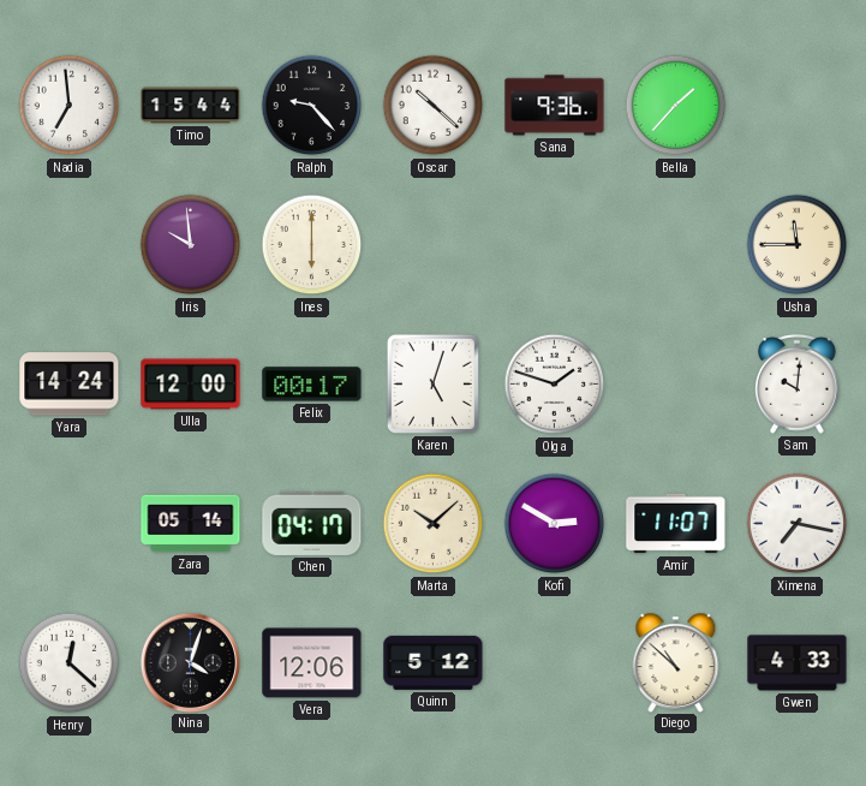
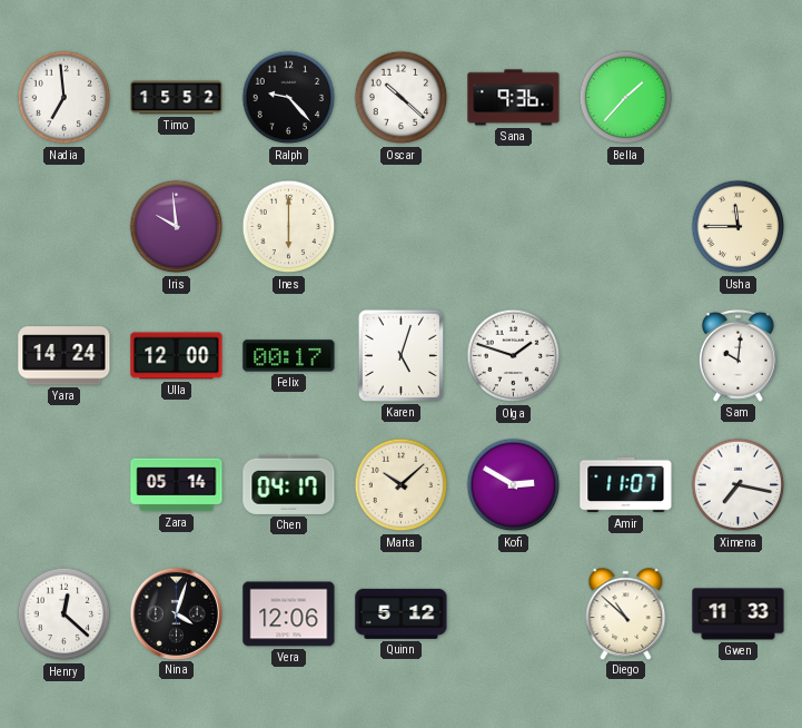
Timo: 15:44 -> 15:52
Gwen: 4:33 -> 11:33
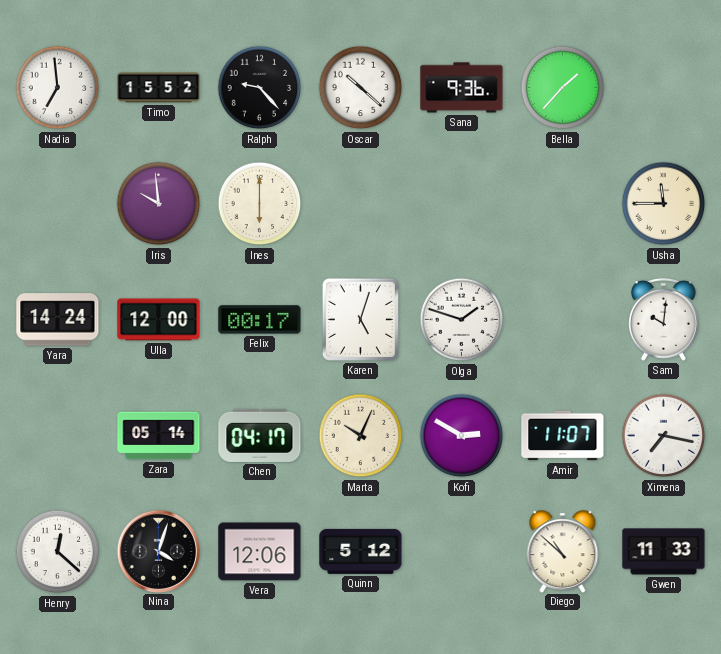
Marta: 10:08 -> 10:04
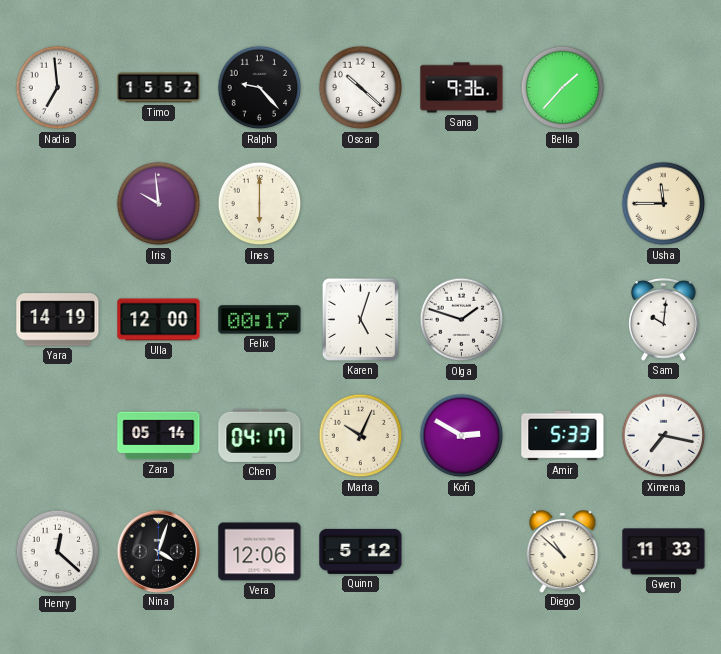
Yara: 14:24 -> 14:19
Amir: 11:07 -> 5:33
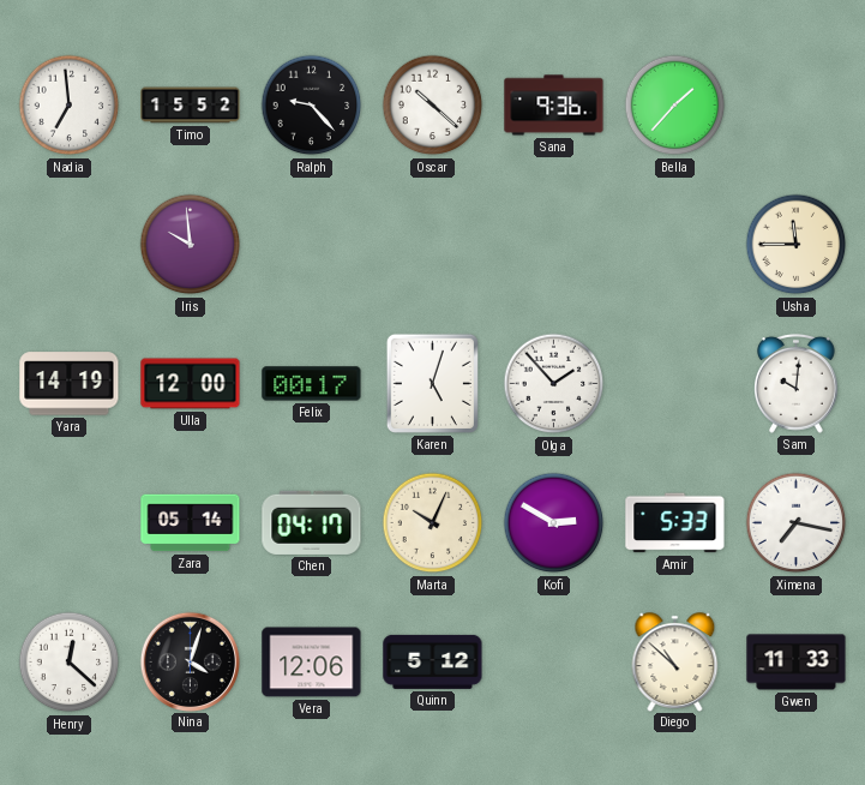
Ines: 6:00 -> none
Olga: 1:48 -> 1:53
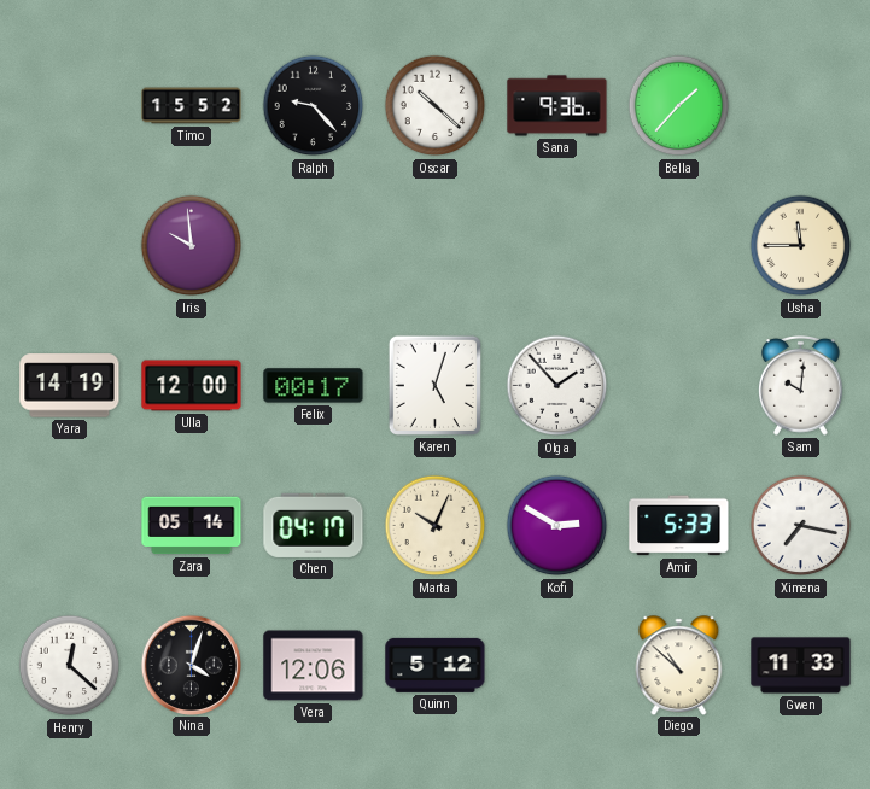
Nadia: 6:59 -> none
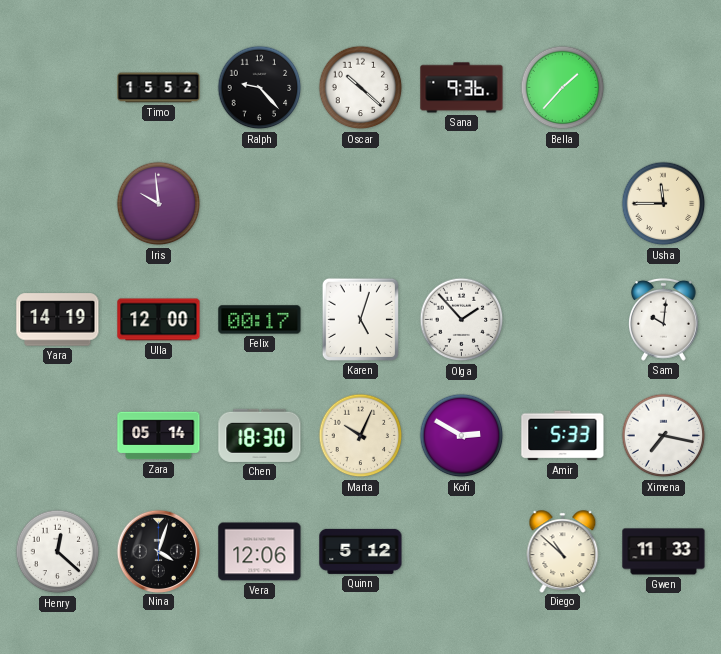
Chen: 04:17 -> 18:30
